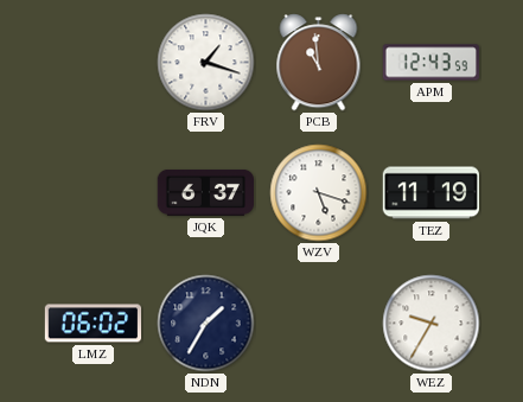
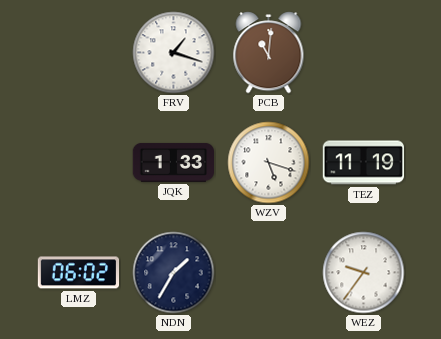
PCB: 10:59 -> 11:01
APM: 12:43 -> none
JQK: 6:37 -> 1:33
WEZ: 9:35 -> 9:36
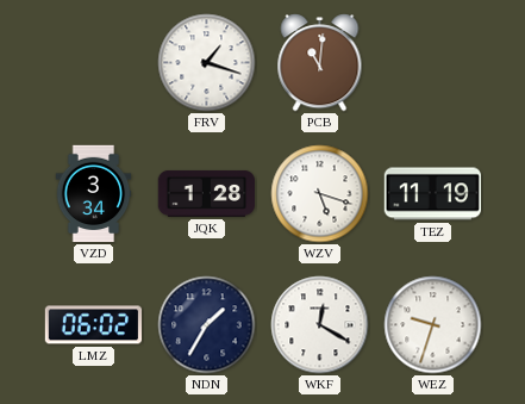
VZD: none -> 3:34
JQK: 1:33 -> 1:28
WKF: none -> 12:20
WEZ: 9:36 -> 9:33
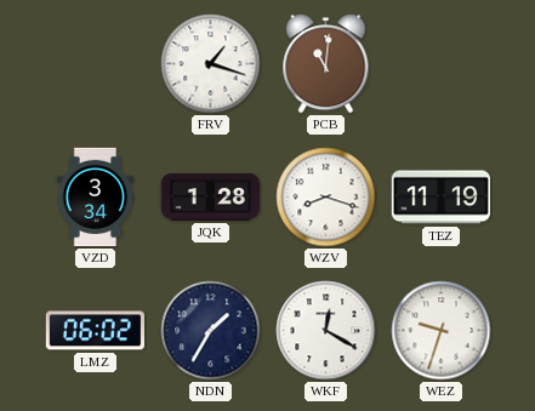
WZV: 5:18 -> 8:18
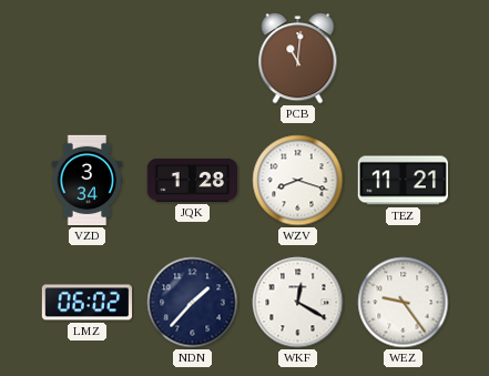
FRV: 1:18 -> none
TEZ: 11:19 -> 11:21
NDN: 1:35 -> 1:37
WEZ: 9:33 -> 9:24
